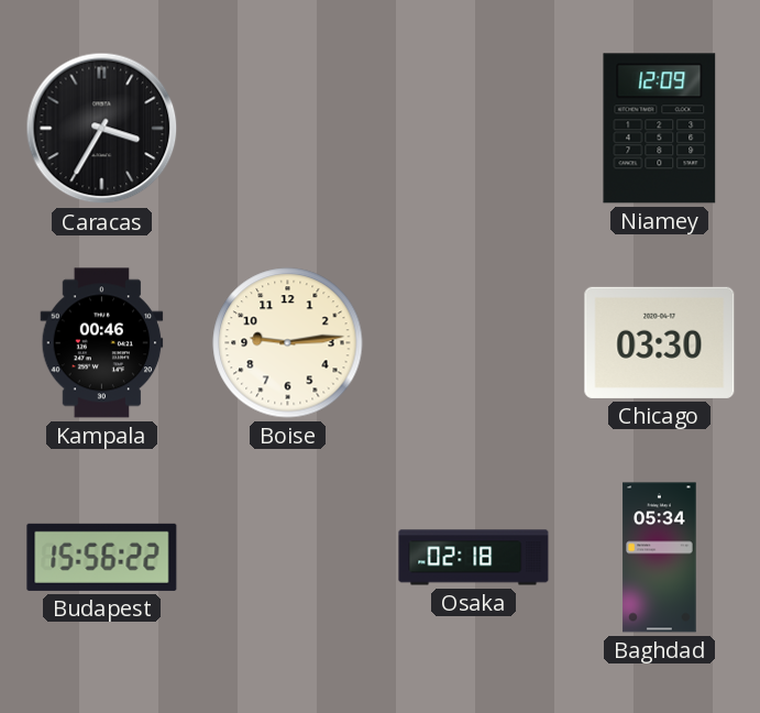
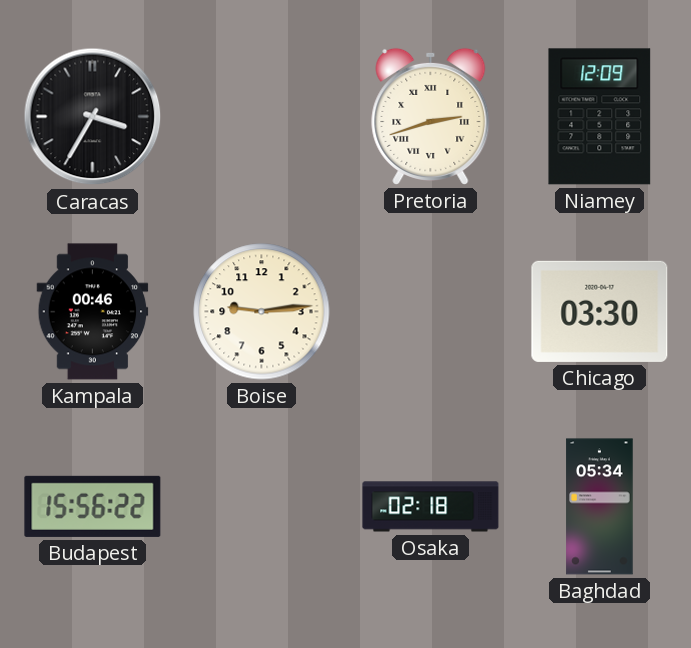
Pretoria: none -> 2:42
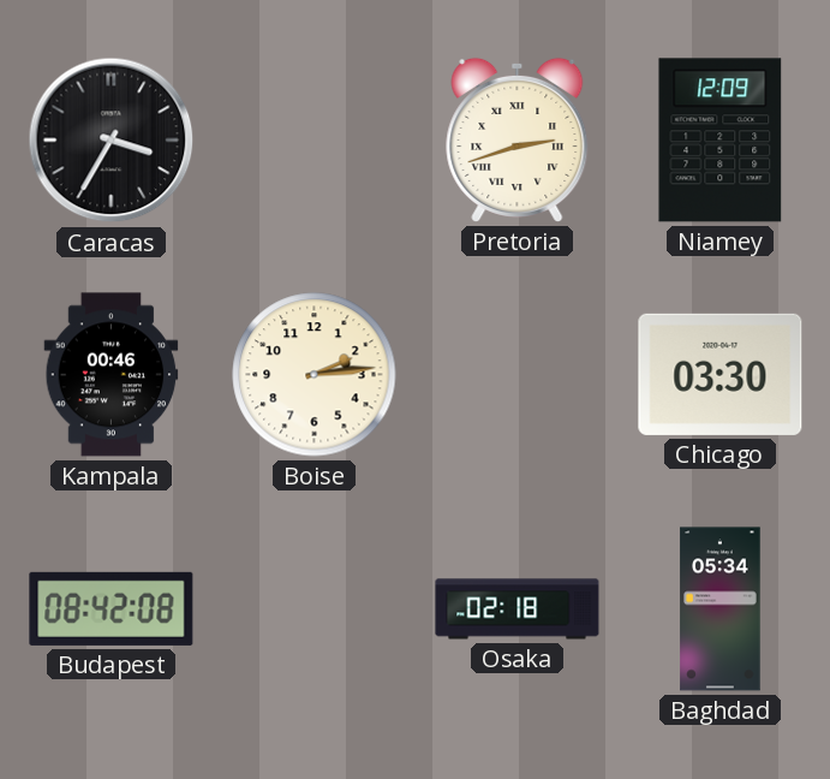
Boise: 9:14 -> 2:14
Budapest: 15:56 -> 08:42
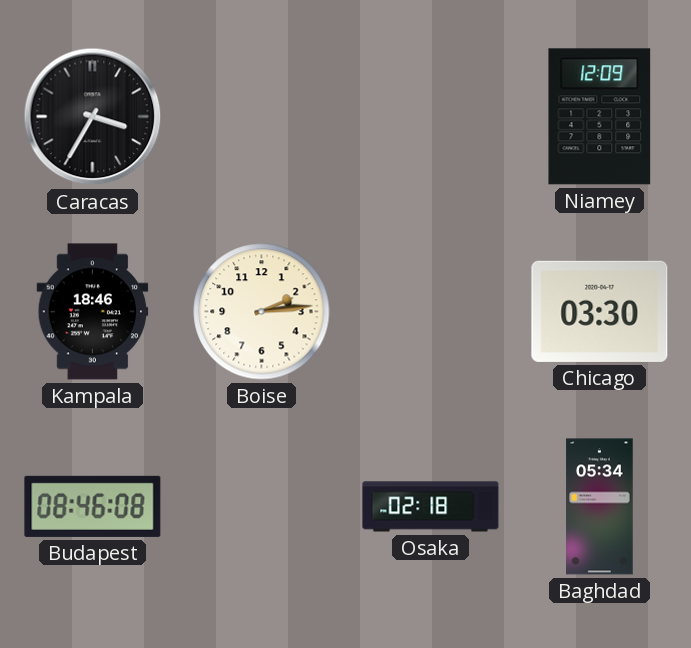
Pretoria: 2:42 -> none
Kampala: 00:46 -> 18:46
Budapest: 08:42 -> 08:46
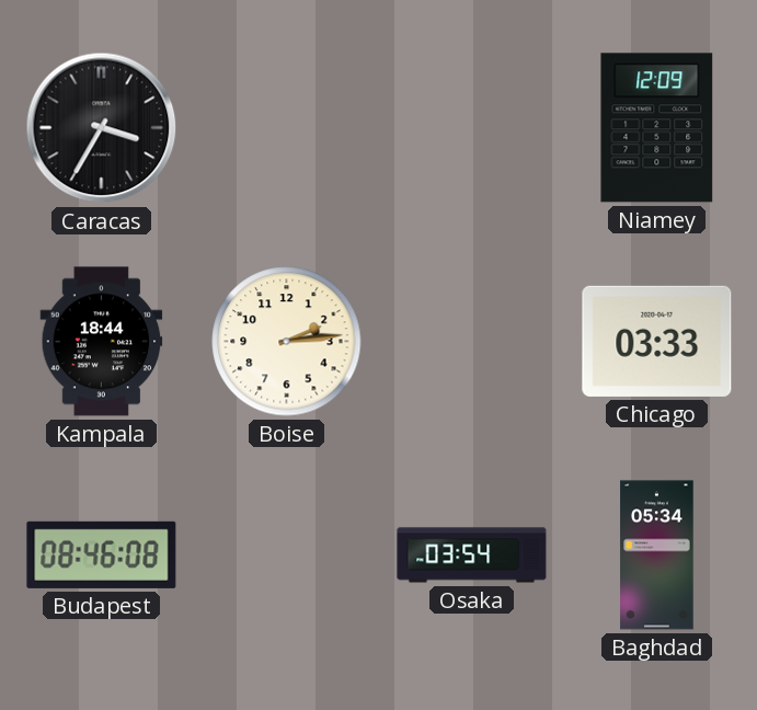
Kampala: 18:46 -> 18:44
Chicago: 03:30 -> 03:33
Osaka: 02:18 -> 03:54
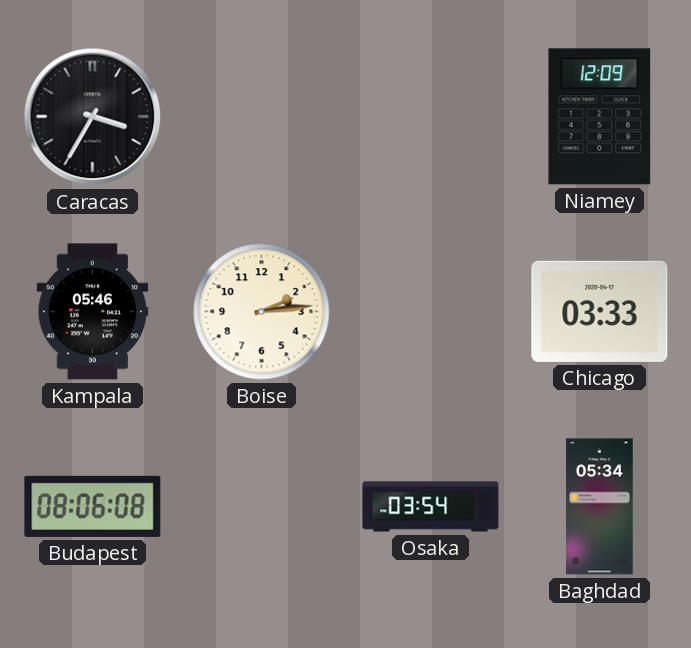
Kampala: 18:44 -> 05:46
Budapest: 08:46 -> 08:06
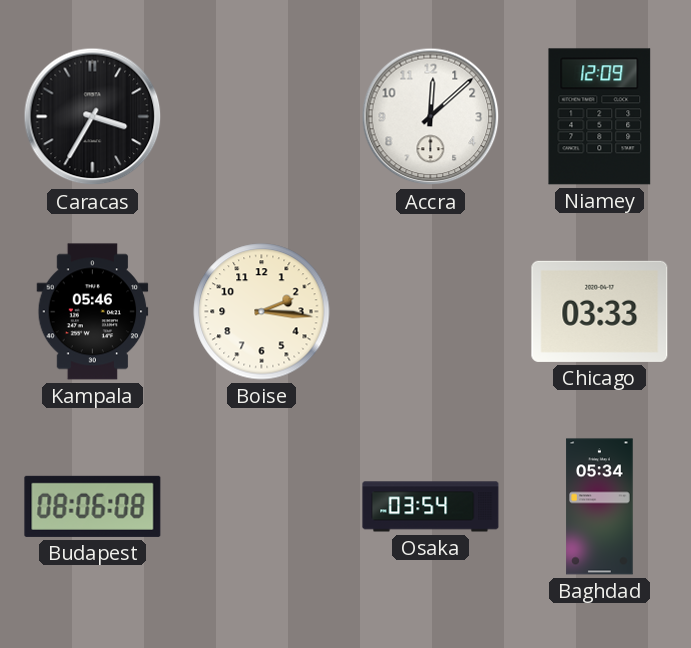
Accra: none -> 12:08
Boise: 2:14 -> 2:16
